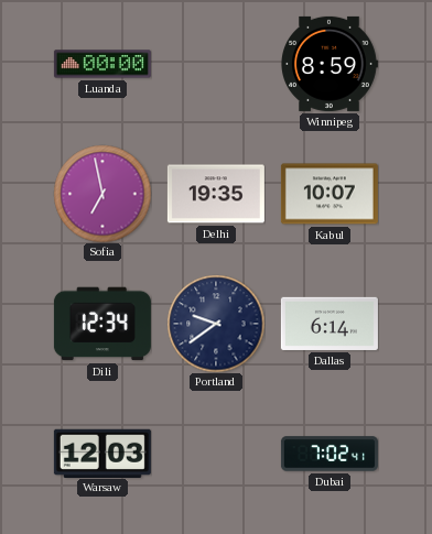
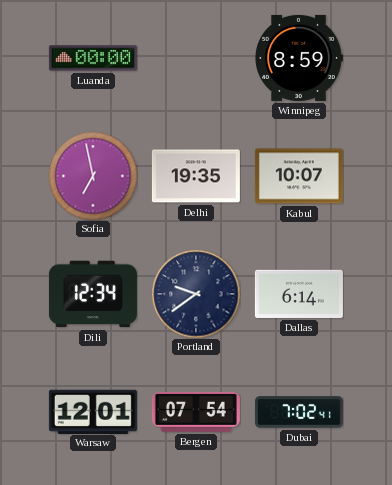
Warsaw: 12:03 -> 12:01
Bergen: none -> 07:54
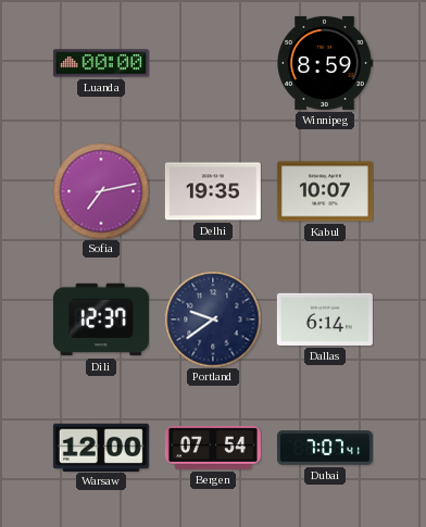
Sofia: 6:58 -> 7:13
Dili: 12:34 -> 12:37
Warsaw: 12:01 -> 12:00
Dubai: 7:02 -> 7:07
